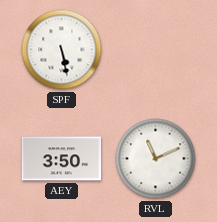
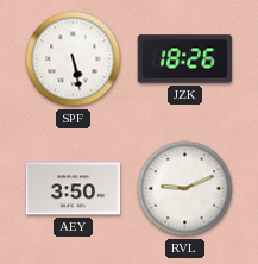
JZK: none -> 18:26
RVL: 11:11 -> 9:11
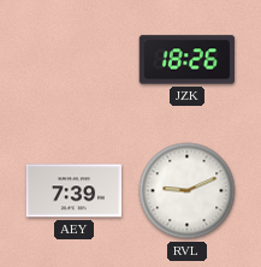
SPF: 5:28 -> none
AEY: 3:50 -> 7:39
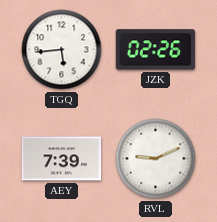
TGQ: none -> 5:44
JZK: 18:26 -> 02:26
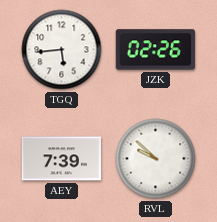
RVL: 9:11 -> 9:52
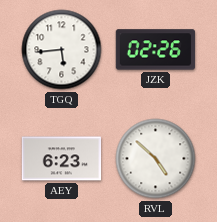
AEY: 7:39 -> 6:23
RVL: 9:52 -> 4:52
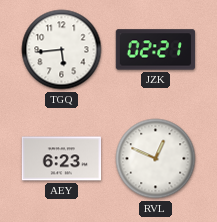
JZK: 02:26 -> 02:21
RVL: 4:52 -> 12:49
